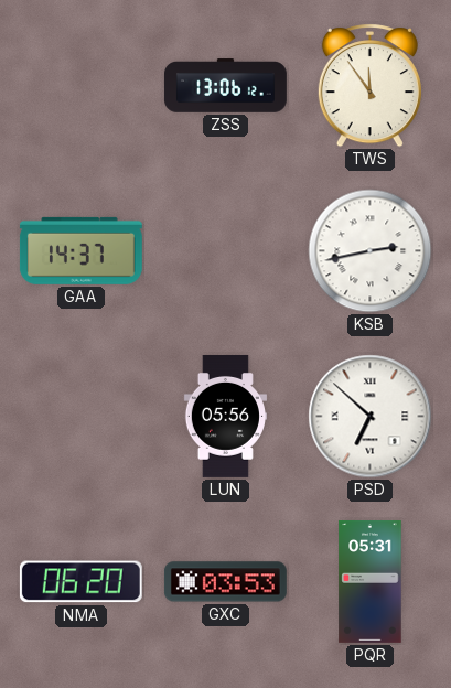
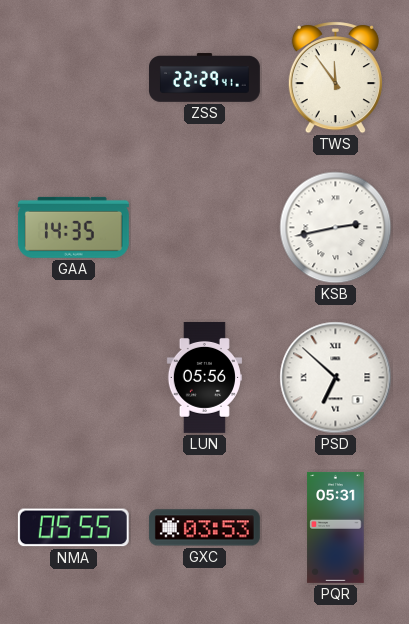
ZSS: 13:06 -> 22:29
GAA: 14:37 -> 14:35
NMA: 06:20 -> 05:55
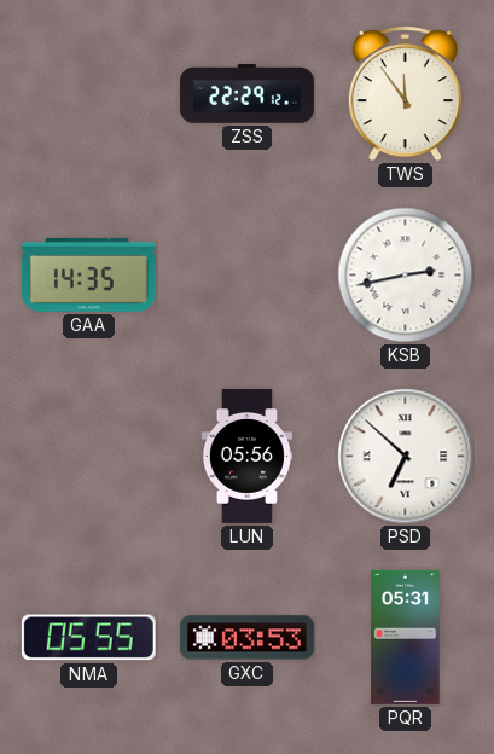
ZSS: 22:29:41 -> 22:29:12
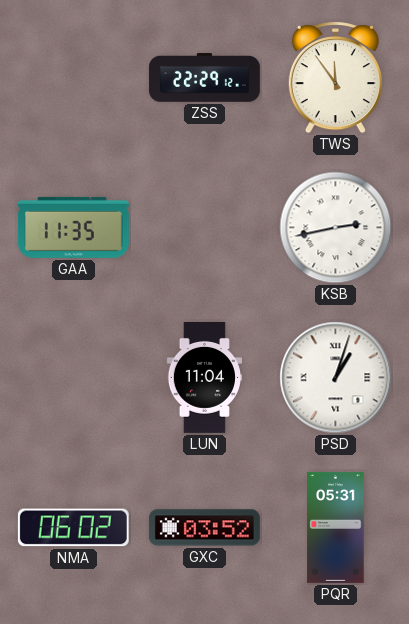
GAA: 14:35 -> 11:35
LUN: 05:56 -> 11:04
PSD: 6:52 -> 1:03
NMA: 05:55 -> 06:02
GXC: 03:53 -> 03:52
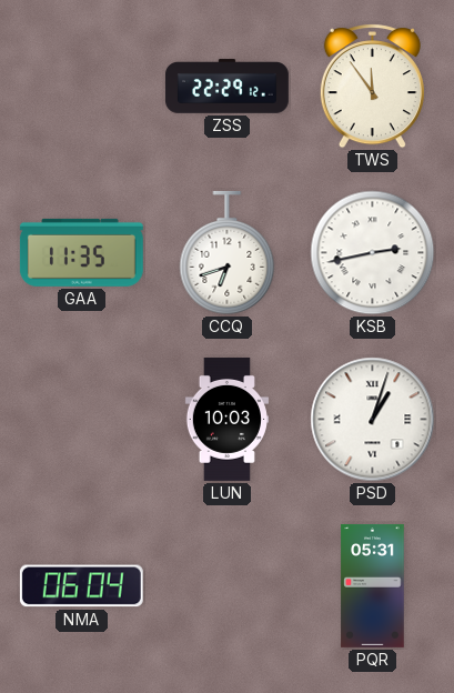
CCQ: none -> 6:42
LUN: 11:04 -> 10:03
NMA: 06:02 -> 06:04
GXC: 03:52 -> none
